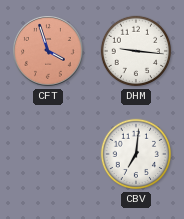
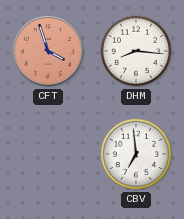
DHM: 9:16 -> 8:16
CBV: 7:01 -> 6:59
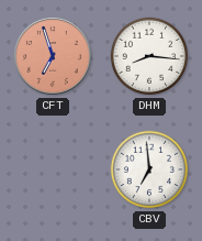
CFT: 3:57 -> 6:57
